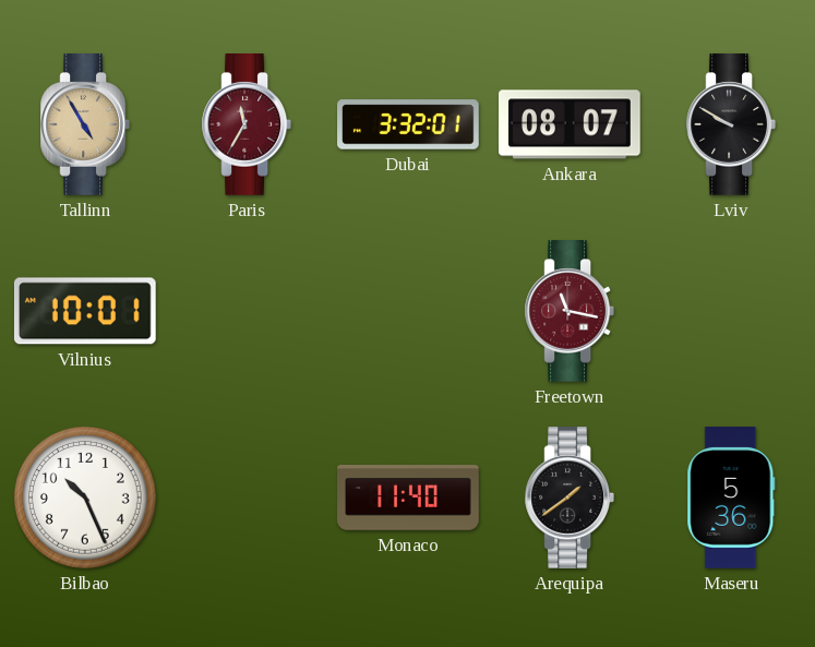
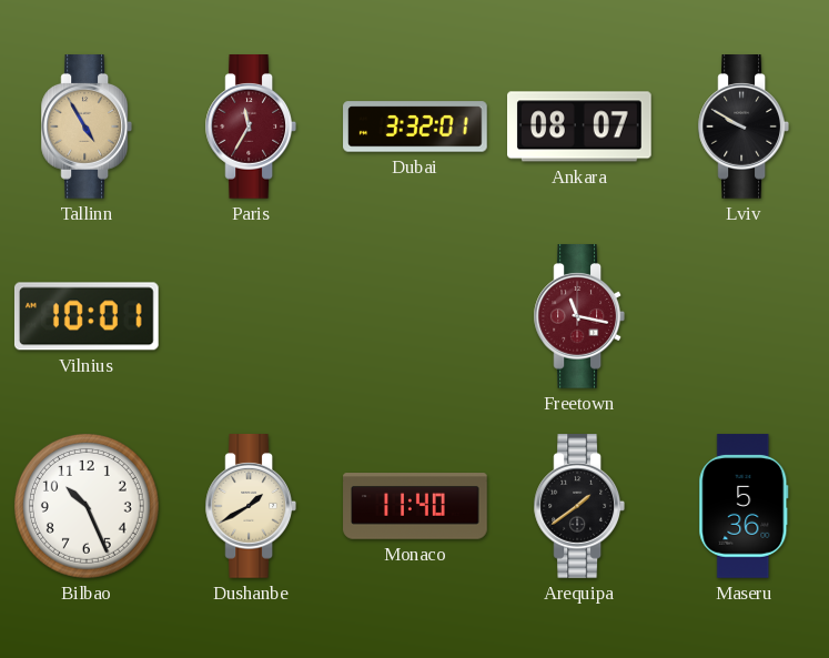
Dushanbe: none -> 1:40
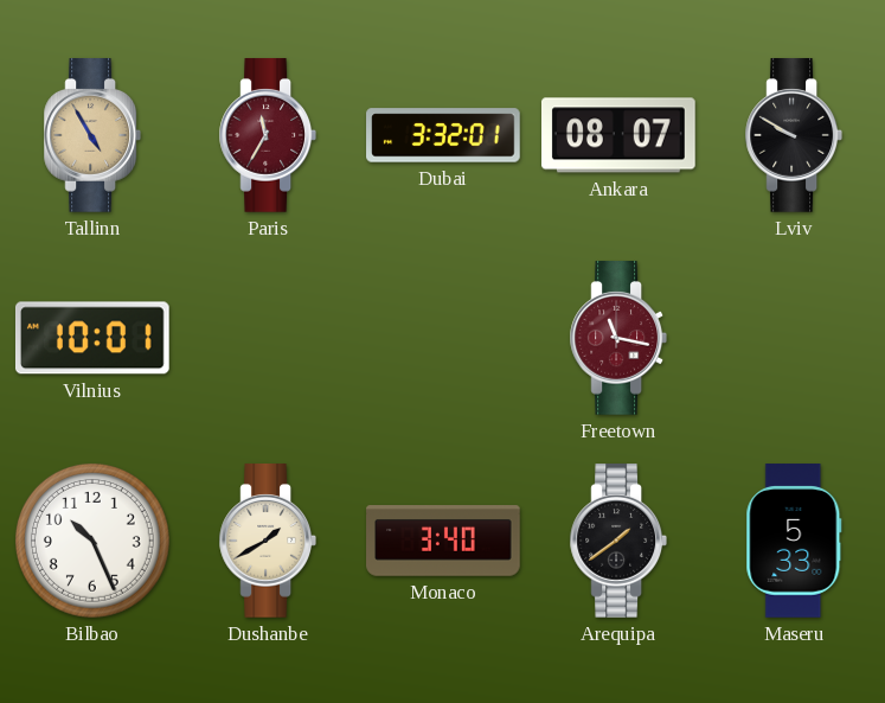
Monaco: 11:40 -> 3:40
Maseru: 5:36 -> 5:33
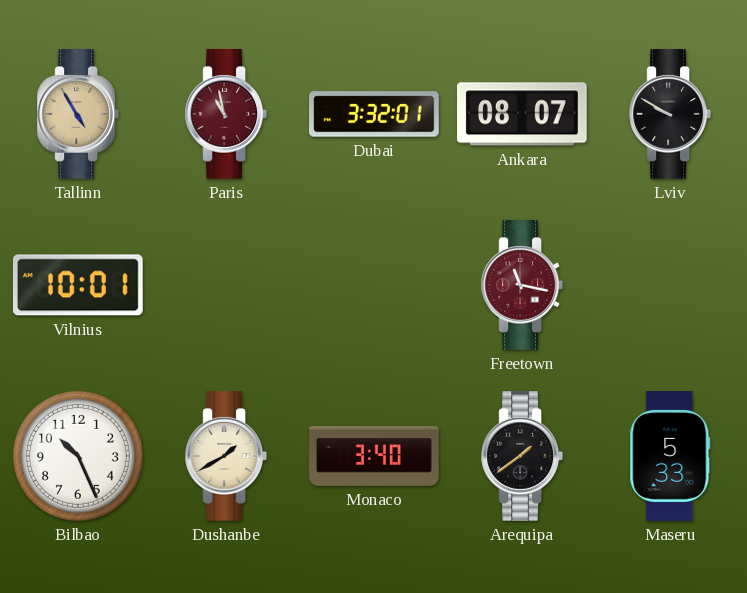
Paris: 11:35 -> 10:58
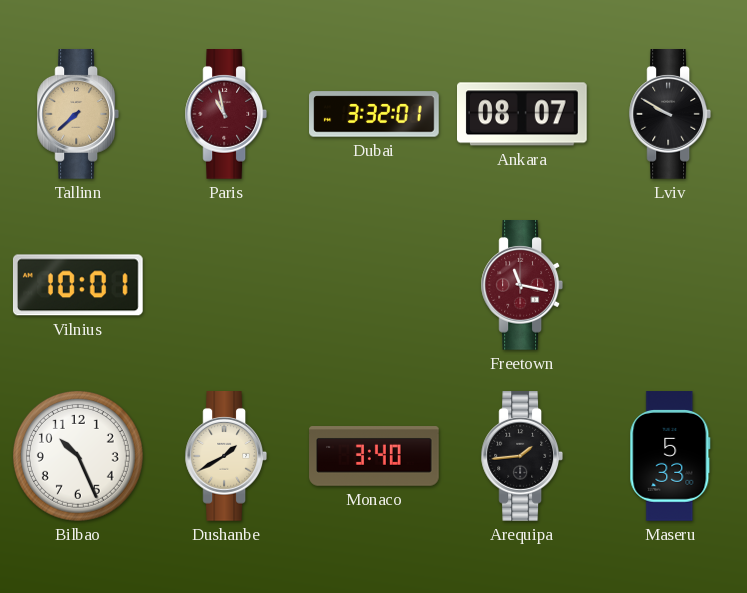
Tallinn: 4:55 -> 7:38
Arequipa: 1:39 -> 1:44
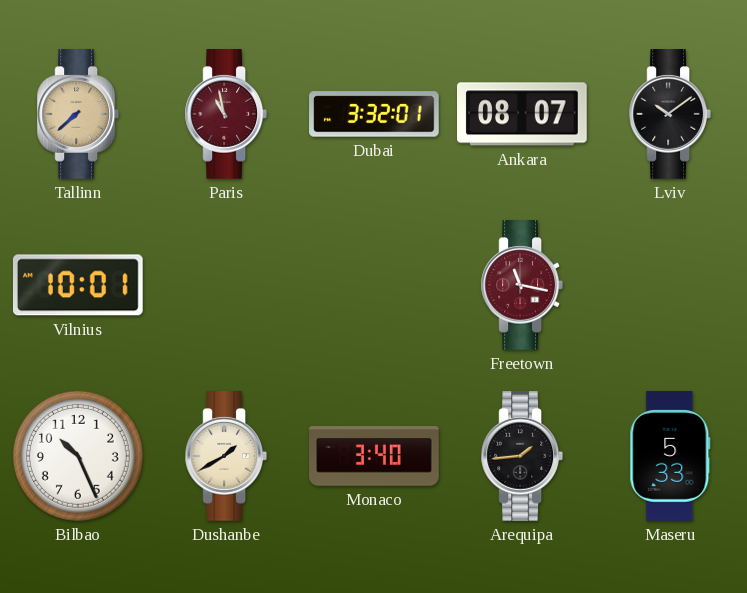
Lviv: 9:50 -> 10:09
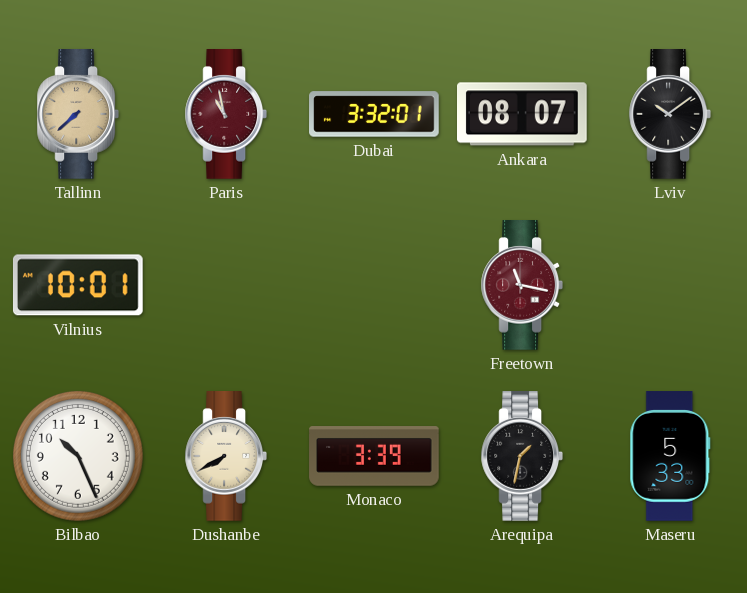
Dushanbe: 1:40 -> 7:40
Monaco: 3:40 -> 3:39
Arequipa: 1:44 -> 1:32
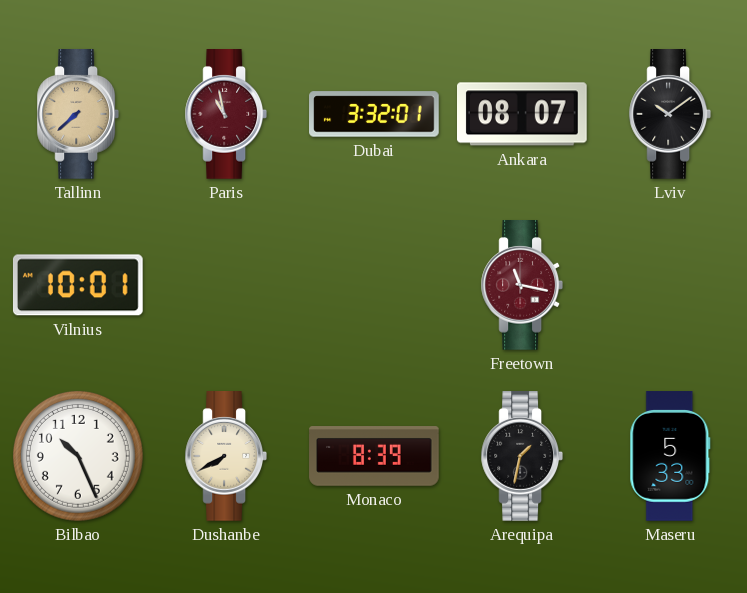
Monaco: 3:39 -> 8:39
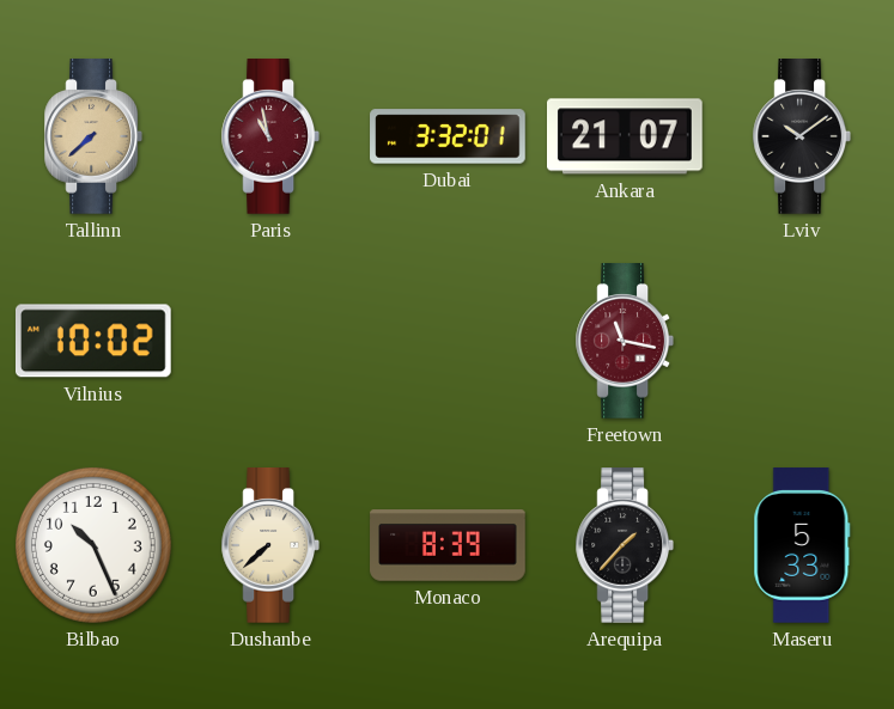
Ankara: 08:07 -> 21:07
Vilnius: 10:01 -> 10:02
Dushanbe: 7:40 -> 7:38
Arequipa: 1:32 -> 1:37
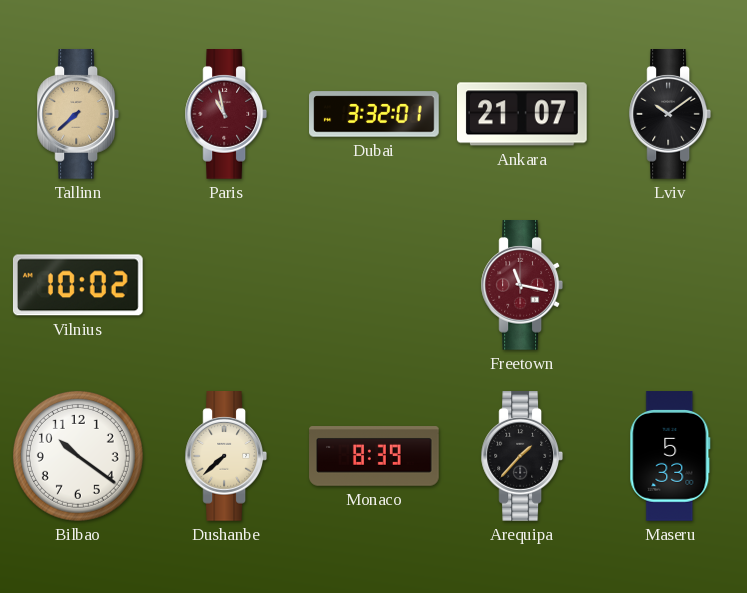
Bilbao: 10:26 -> 10:21
